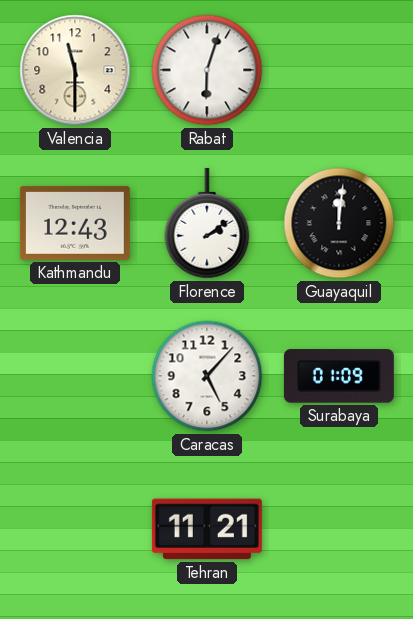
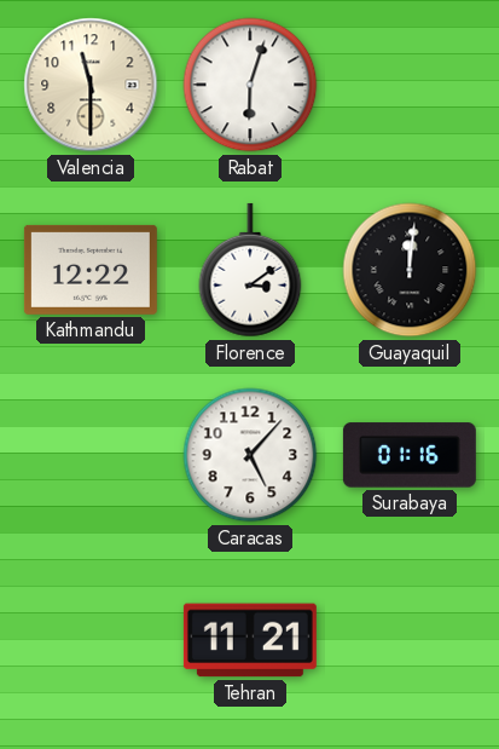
Kathmandu: 12:43 -> 12:22
Florence: 2:09 -> 3:09
Surabaya: 01:09 -> 01:16
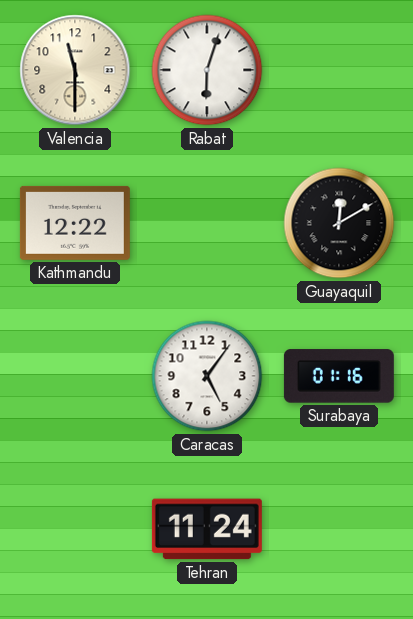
Florence: 3:09 -> none
Guayaquil: 12:01 -> 12:10
Caracas: 5:07 -> 5:06
Tehran: 11:21 -> 11:24
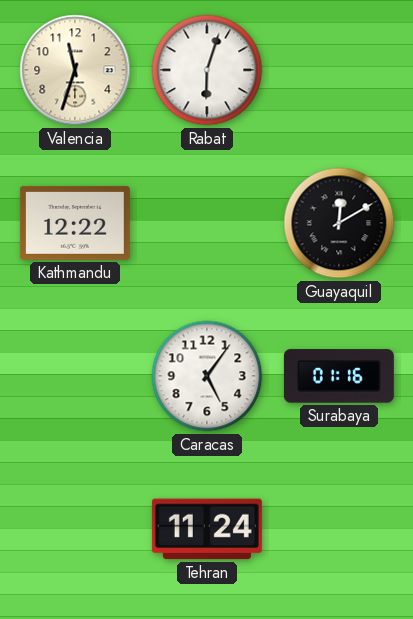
Valencia: 11:30 -> 11:33
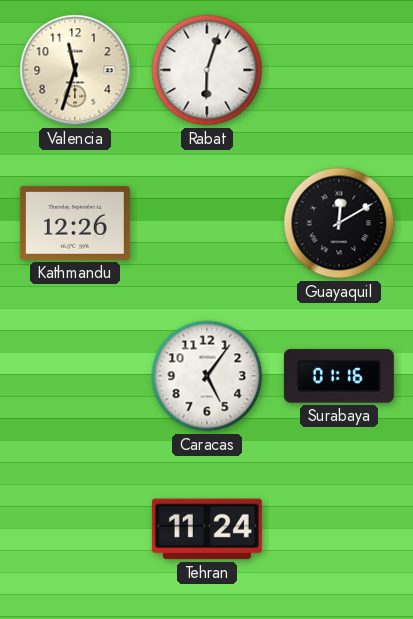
Kathmandu: 12:22 -> 12:26
